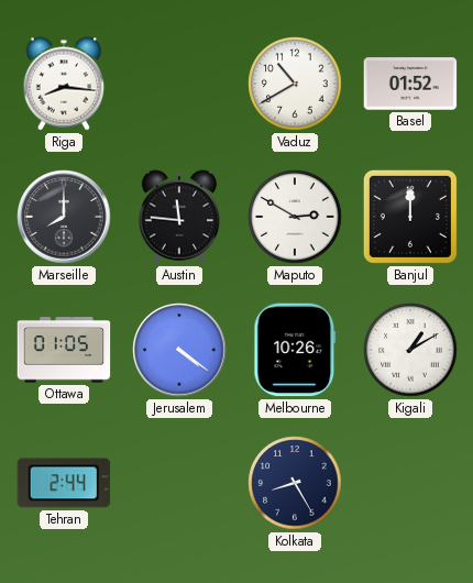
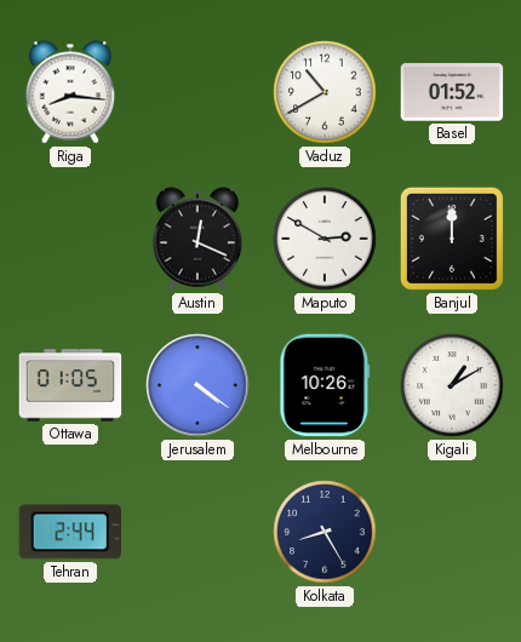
Marseille: 8:00 -> none
Austin: 11:46 -> 12:19
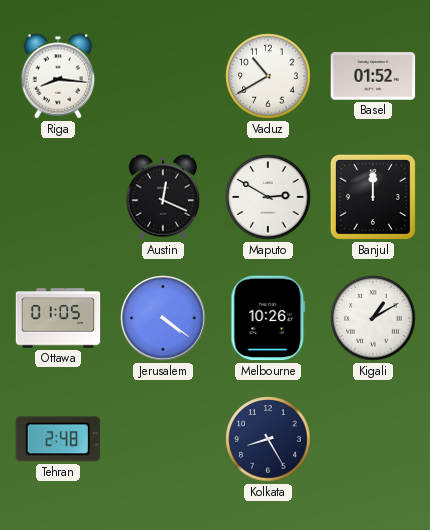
Tehran: 2:44 -> 2:48
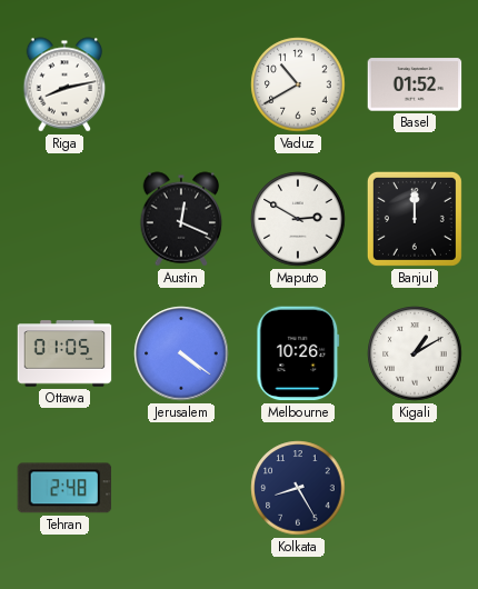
Riga: 8:16 -> 8:13
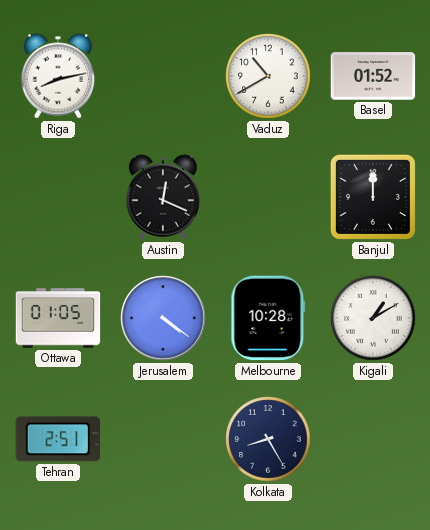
Maputo: 2:50 -> none
Melbourne: 10:26 -> 10:28
Tehran: 2:48 -> 2:51
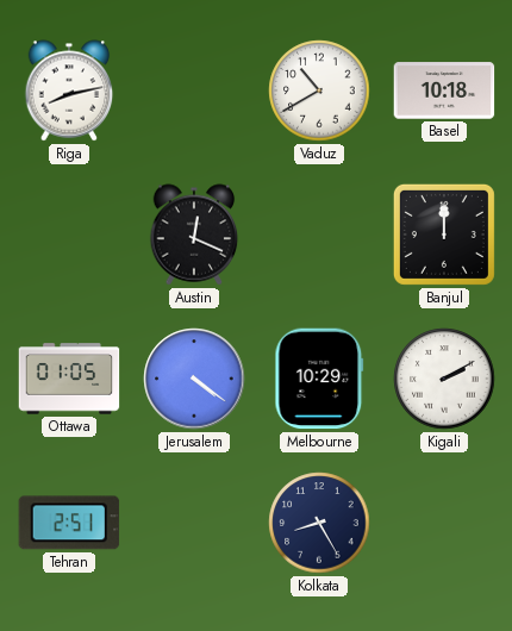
Basel: 01:52 -> 10:18
Melbourne: 10:28 -> 10:29
Kigali: 1:10 -> 2:10
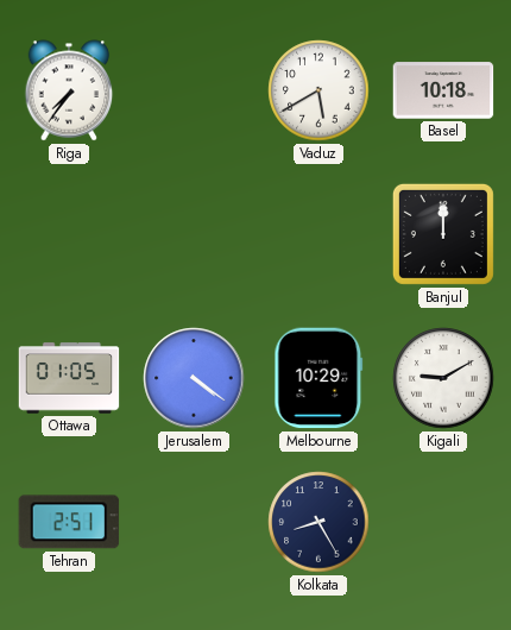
Riga: 8:13 -> 7:36
Vaduz: 10:40 -> 5:40
Austin: 12:19 -> none
Kigali: 2:10 -> 9:10
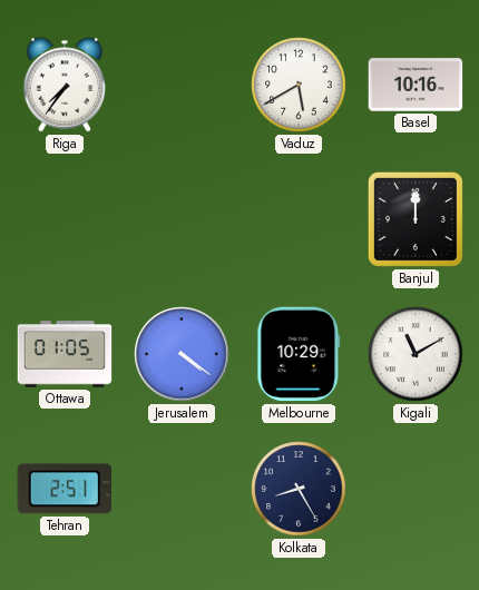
Basel: 10:18 -> 10:16
Kigali: 9:10 -> 11:10
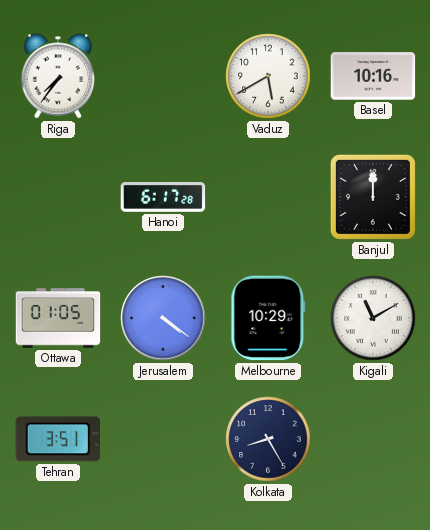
Hanoi: none -> 6:17
Tehran: 2:51 -> 3:51
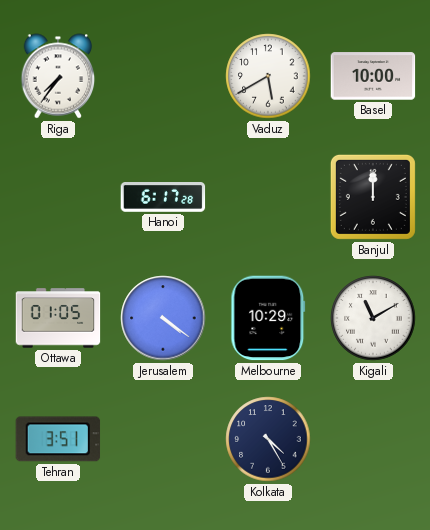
Basel: 10:16 -> 10:00
Kolkata: 8:25 -> 4:25
